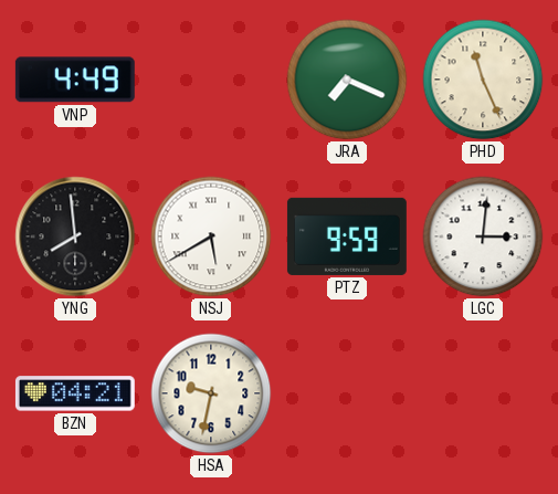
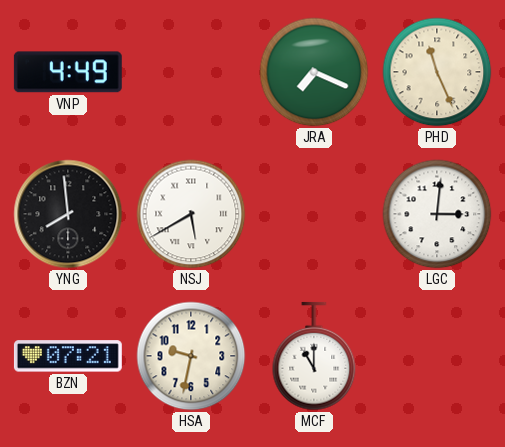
PTZ: 9:59 -> none
BZN: 04:21 -> 07:21
MCF: none -> 11:00
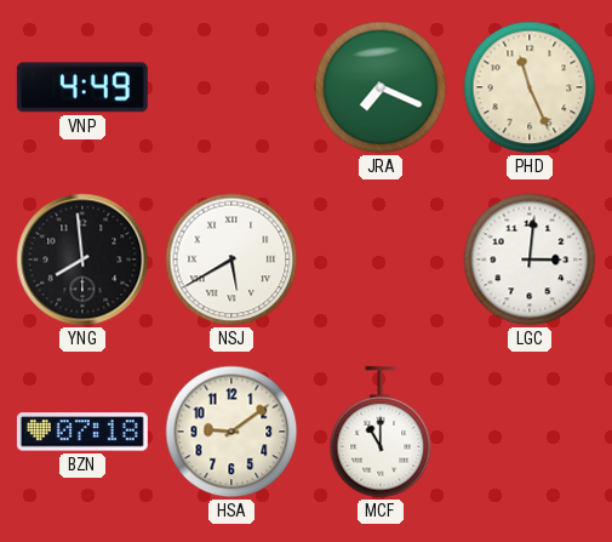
BZN: 07:21 -> 07:18
HSA: 9:32 -> 9:09
